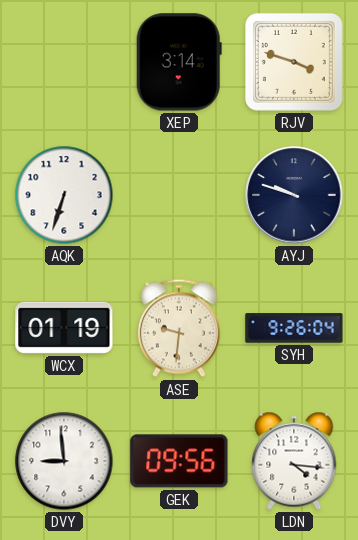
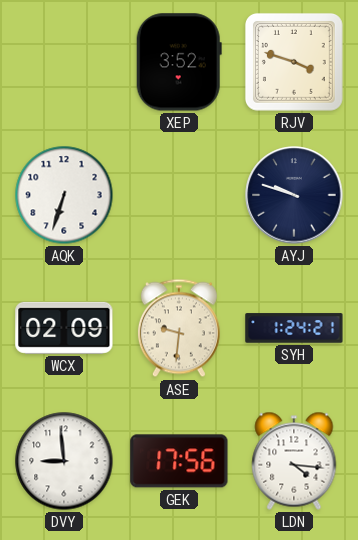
XEP: 3:14 -> 3:52
WCX: 01:19 -> 02:09
SYH: 9:26 -> 1:24
GEK: 09:56 -> 17:56
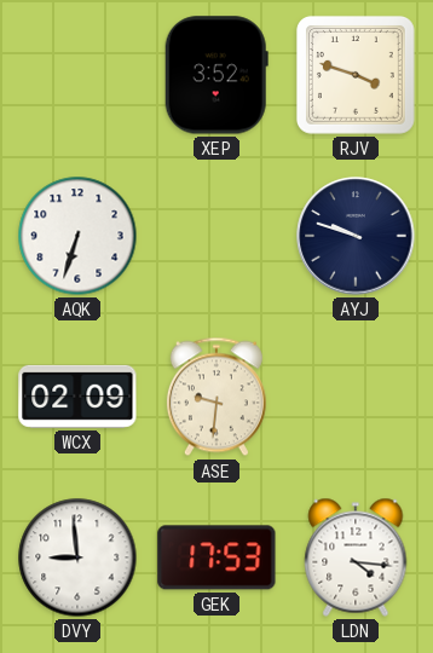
SYH: 1:24 -> none
GEK: 17:56 -> 17:53
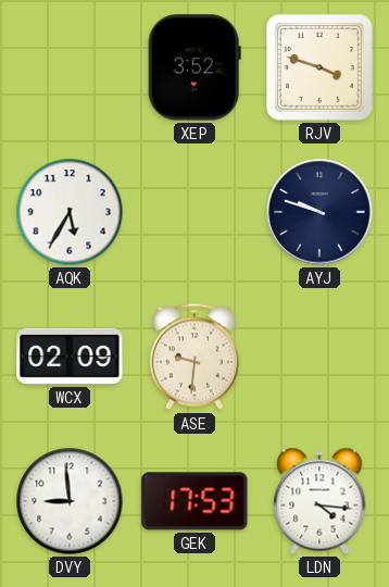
AQK: 6:33 -> 5:35
